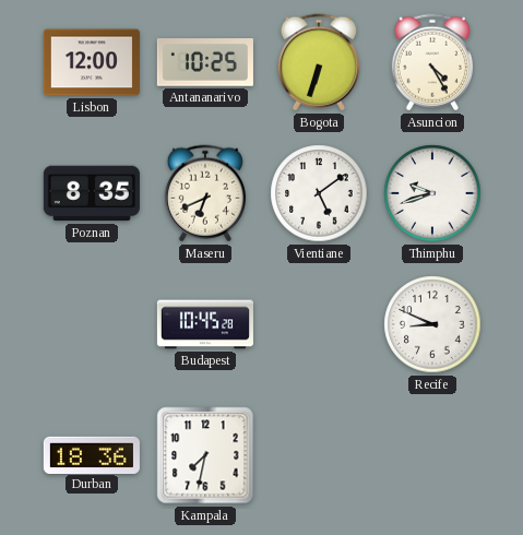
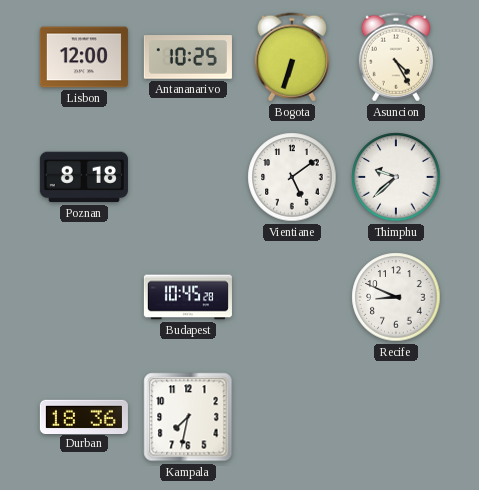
Poznan: 8:35 -> 8:18
Maseru: 6:41 -> none
Thimphu: 9:42 -> 9:38
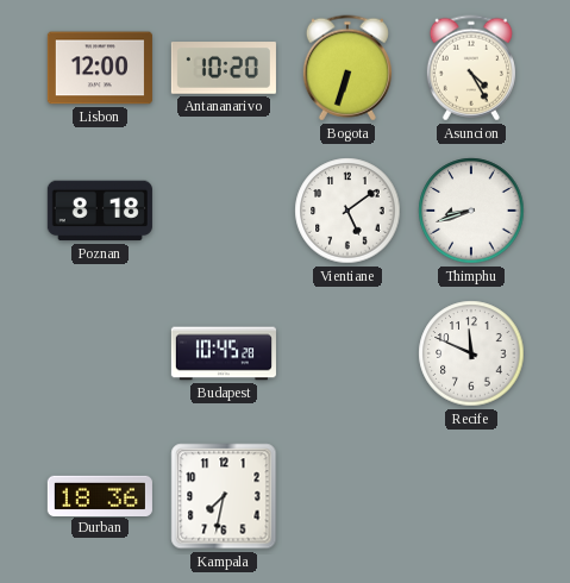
Antananarivo: 10:25 -> 10:20
Thimphu: 9:38 -> 8:42
Recife: 8:49 -> 11:49
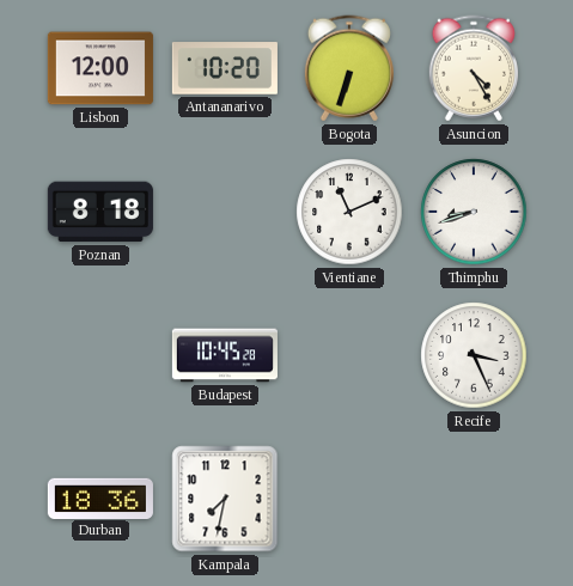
Vientiane: 5:09 -> 11:11
Recife: 11:49 -> 3:26
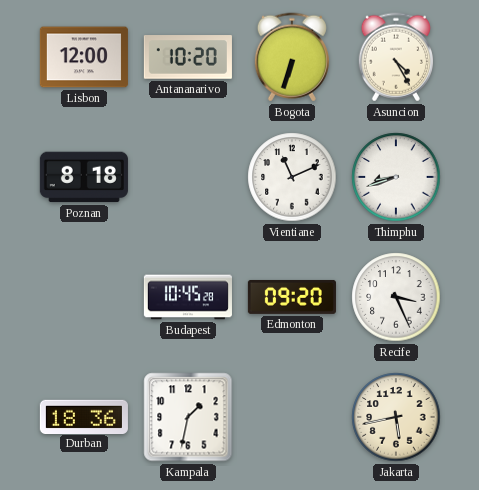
Edmonton: none -> 09:20
Kampala: 7:32 -> 1:32
Jakarta: none -> 5:43
